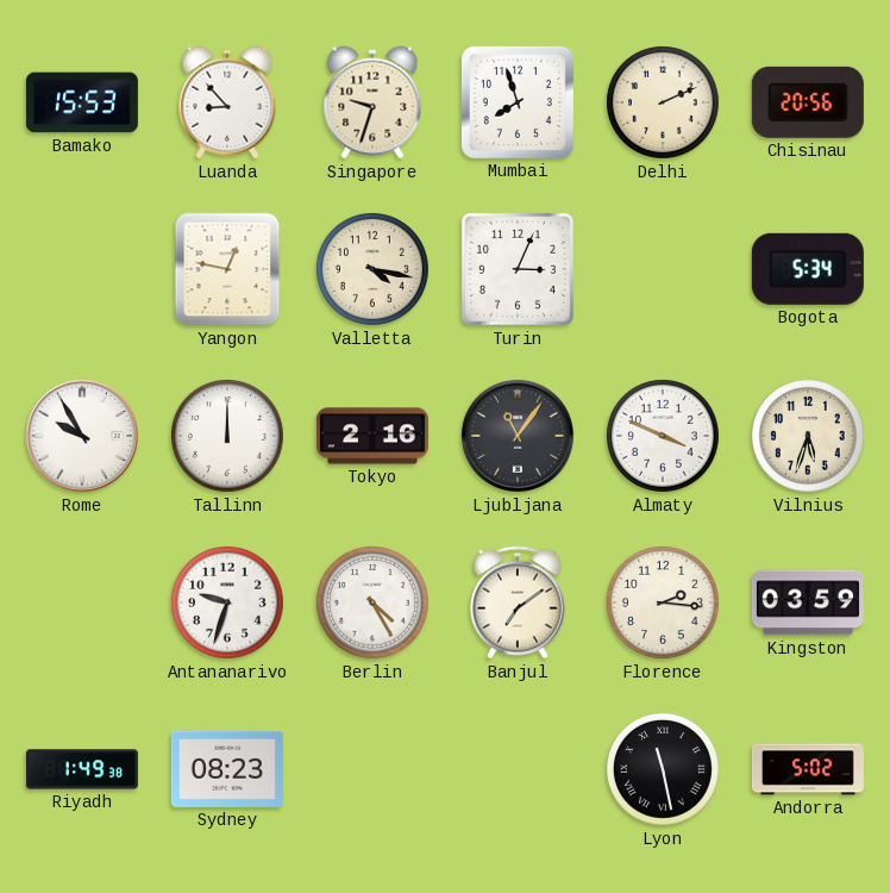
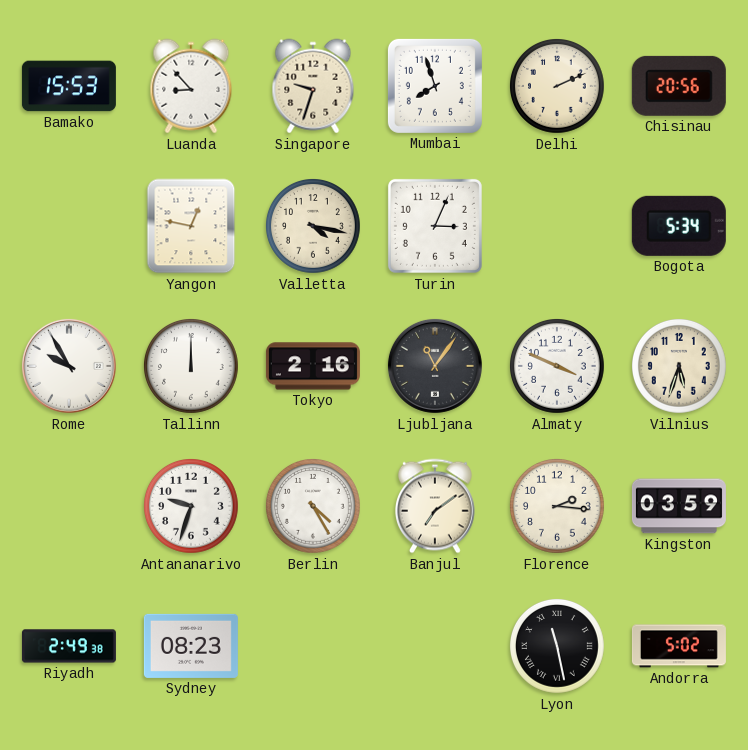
Riyadh: 1:49 -> 2:49
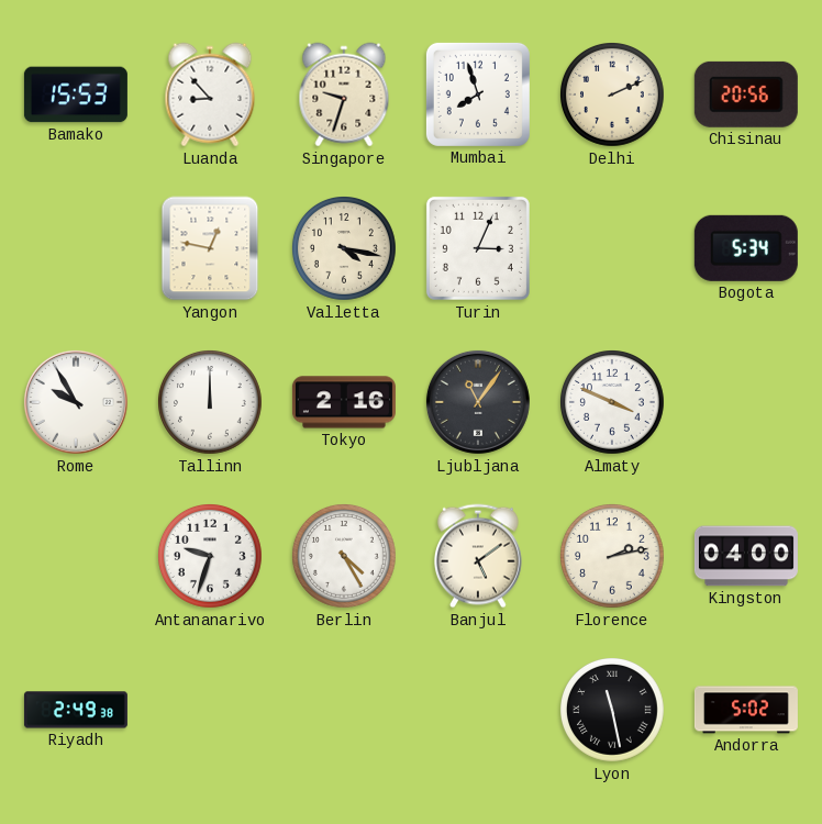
Vilnius: 5:33 -> none
Banjul: 7:09 -> 5:09
Florence: 2:16 -> 2:13
Kingston: 03:59 -> 04:00
Sydney: 08:23 -> none
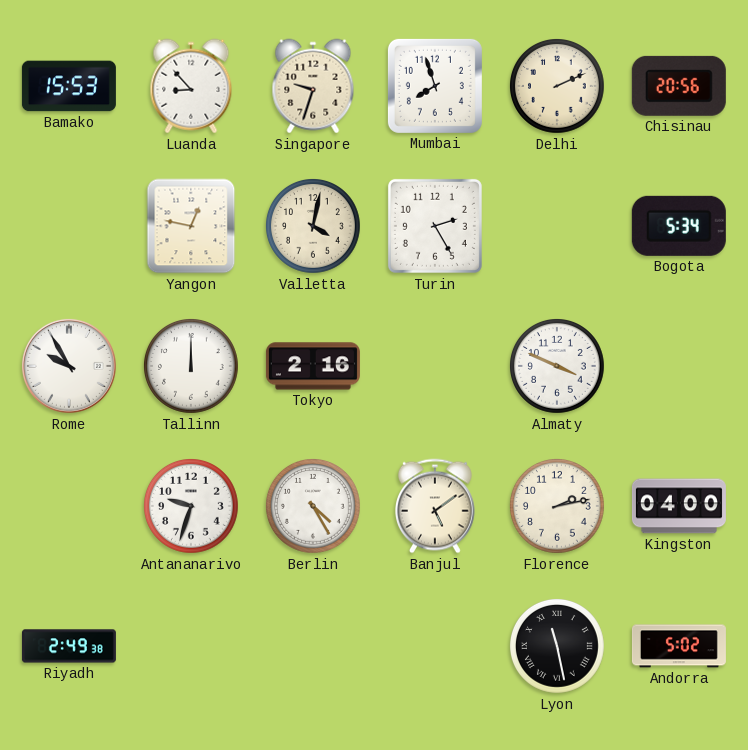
Valletta: 4:17 -> 4:02
Turin: 3:04 -> 2:25
Ljubljana: 11:06 -> none
